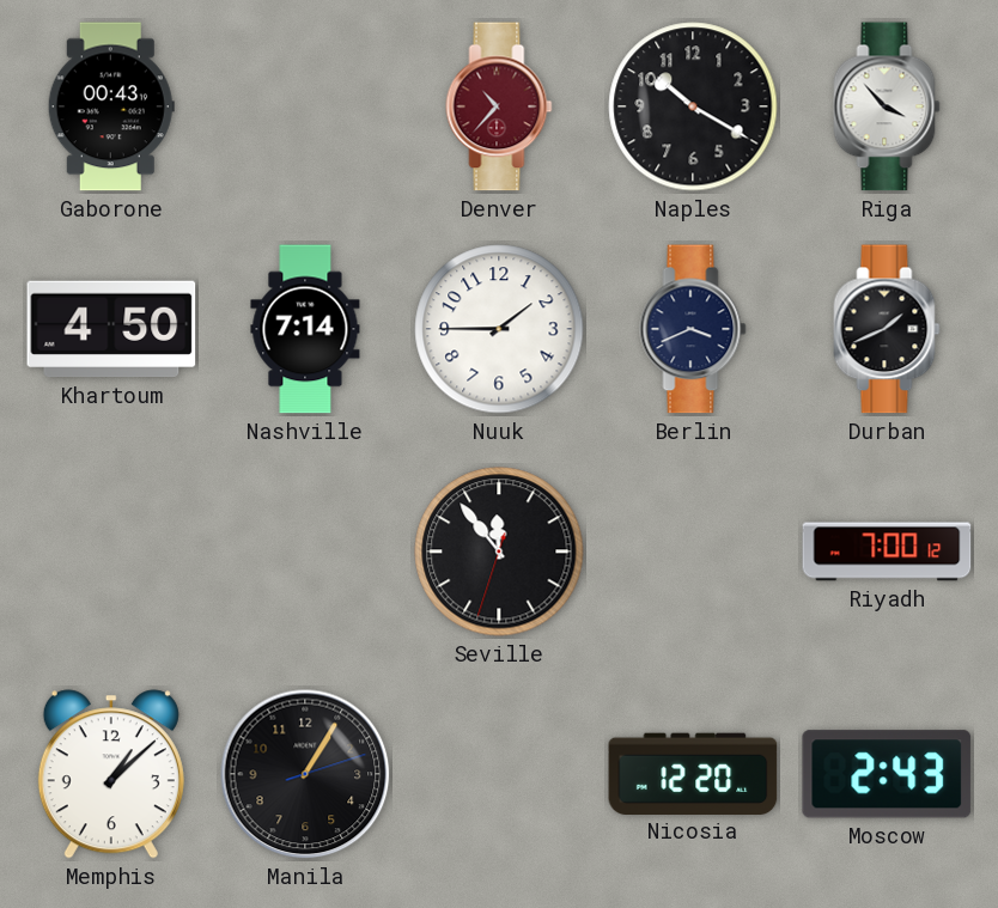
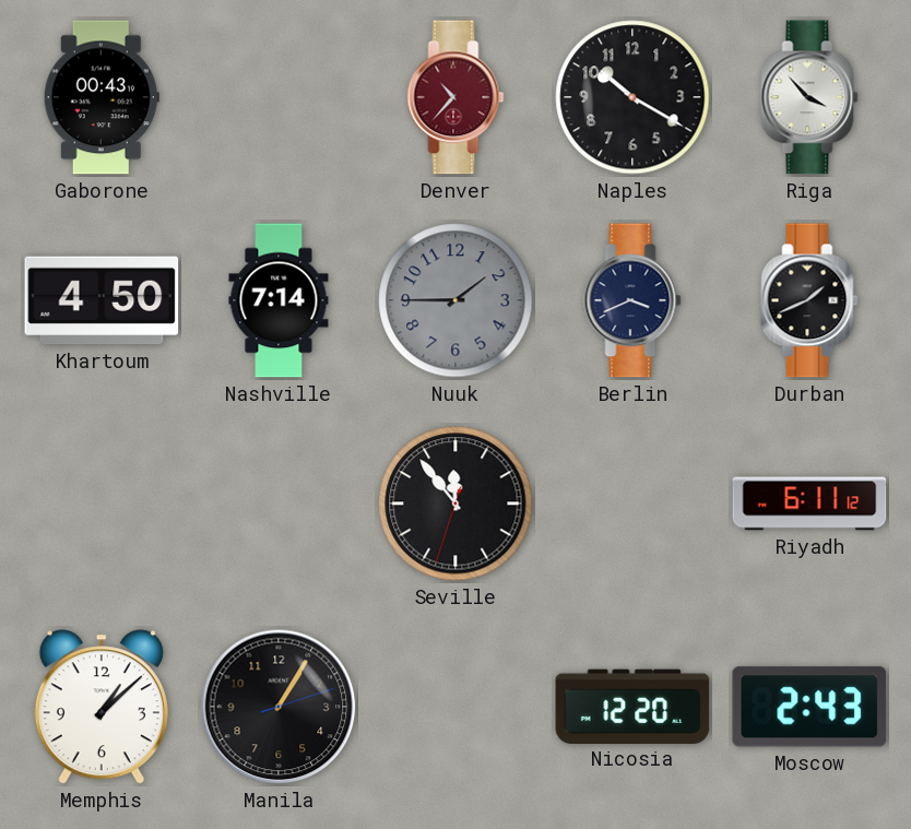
Nuuk dial: white -> grey
Riyadh: 7:00 -> 6:11
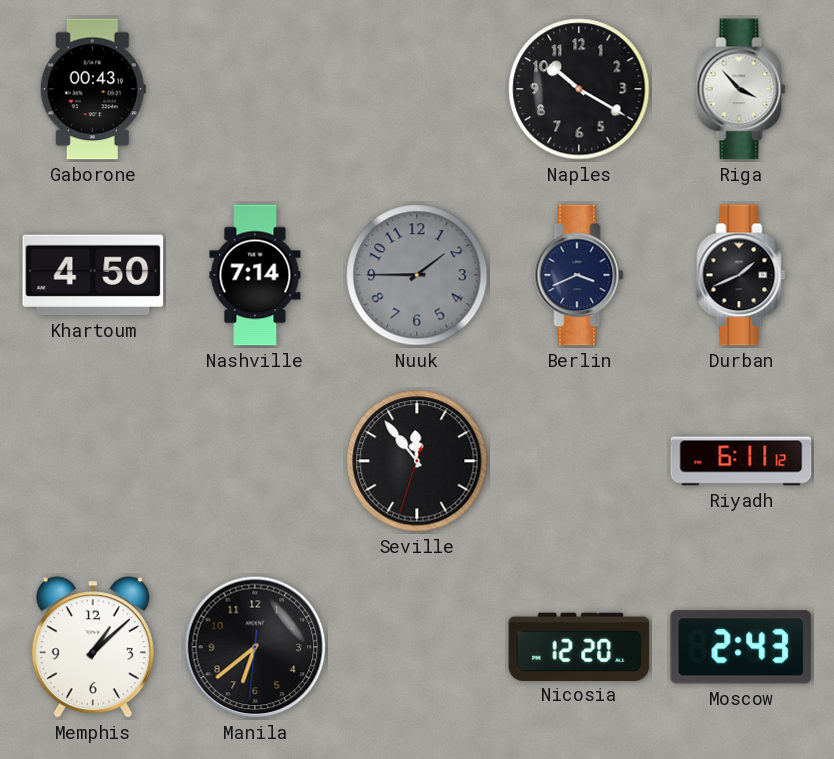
Denver: 10:37 -> none
Manila: 1:05 -> 6:38
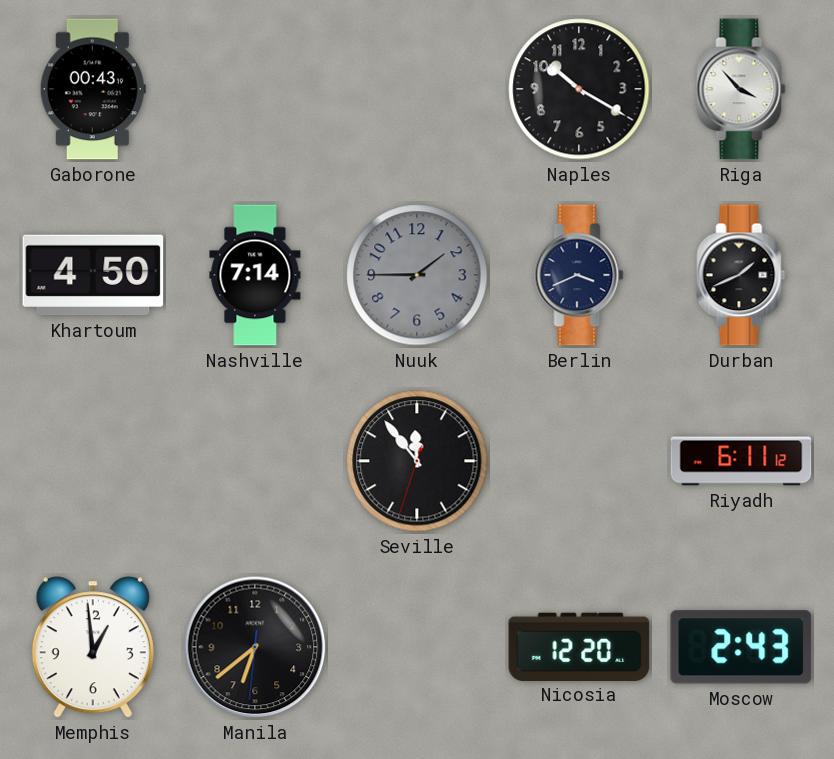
Memphis: 1:08 -> 12:59
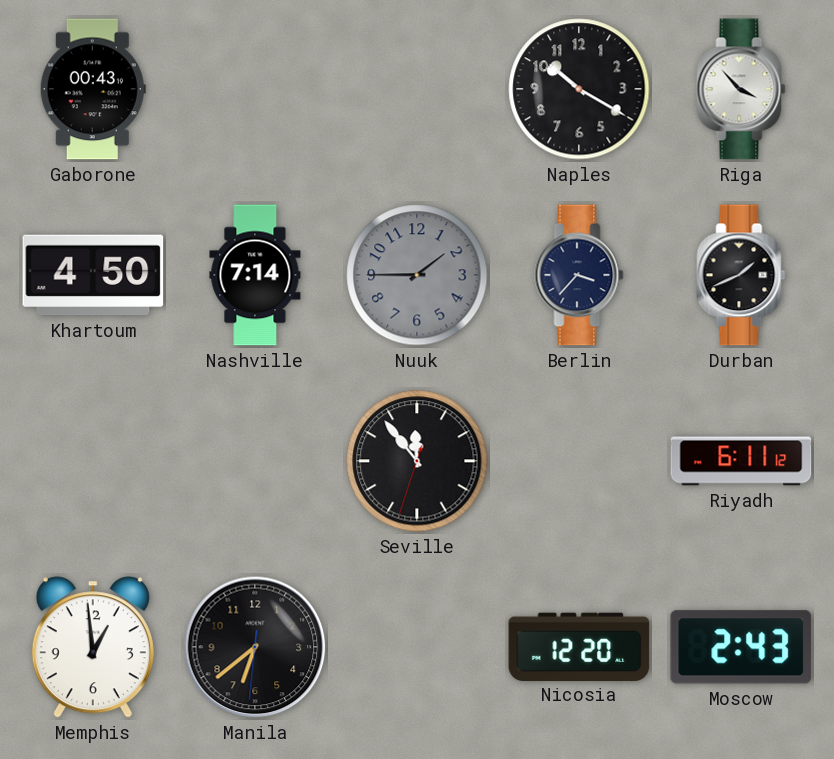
Berlin: 3:41 -> 3:37
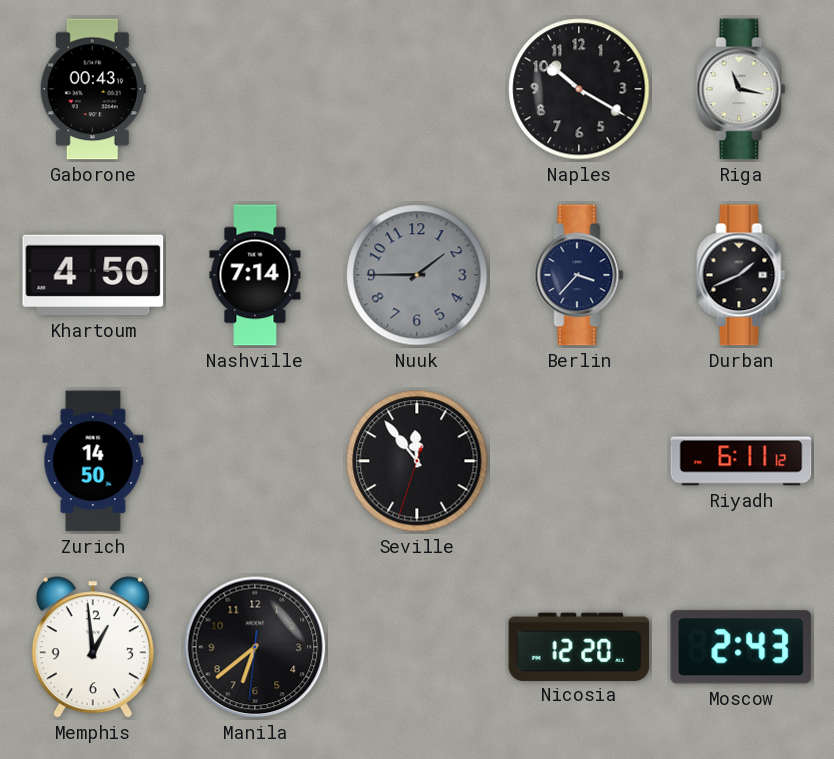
Riga: 3:53 -> 11:17
Zurich: none -> 14:50
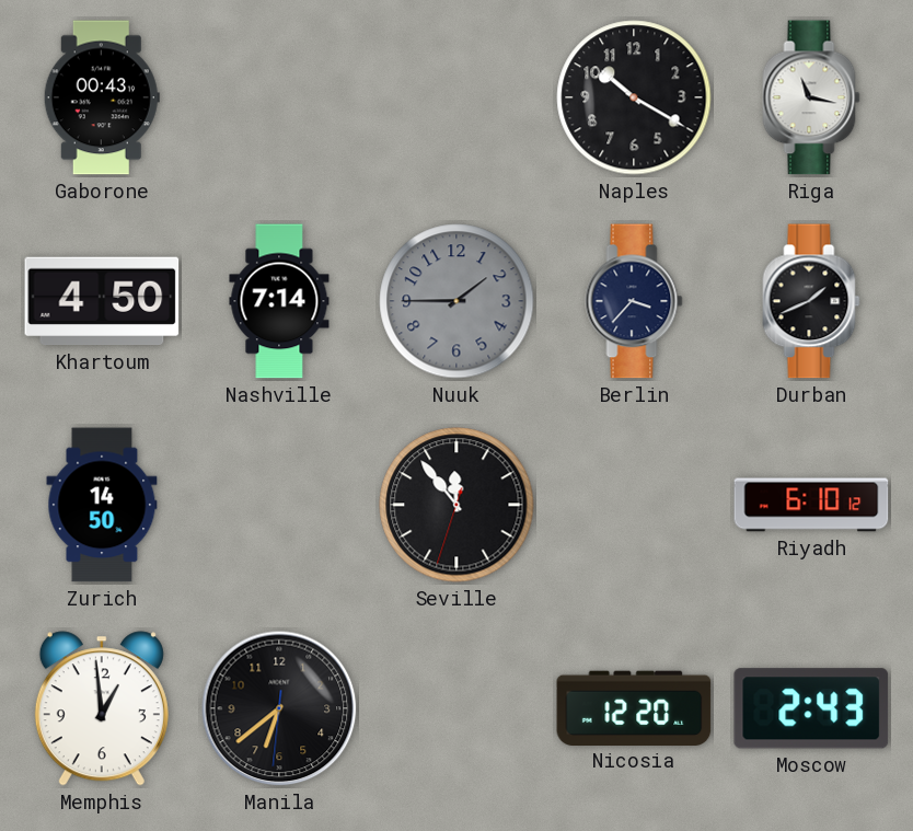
Riyadh: 6:11 -> 6:10
